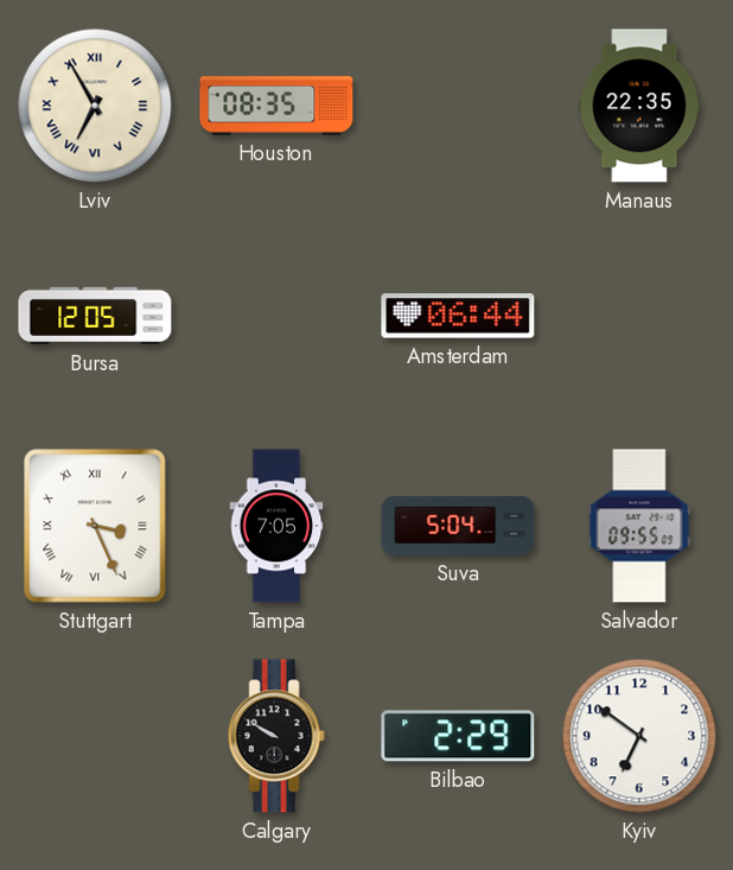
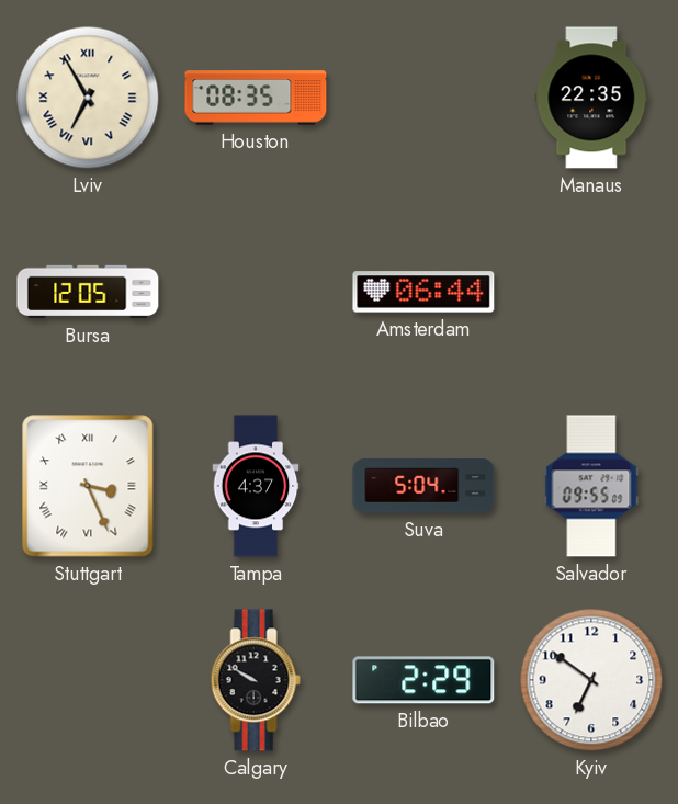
Tampa: 7:05 -> 4:37
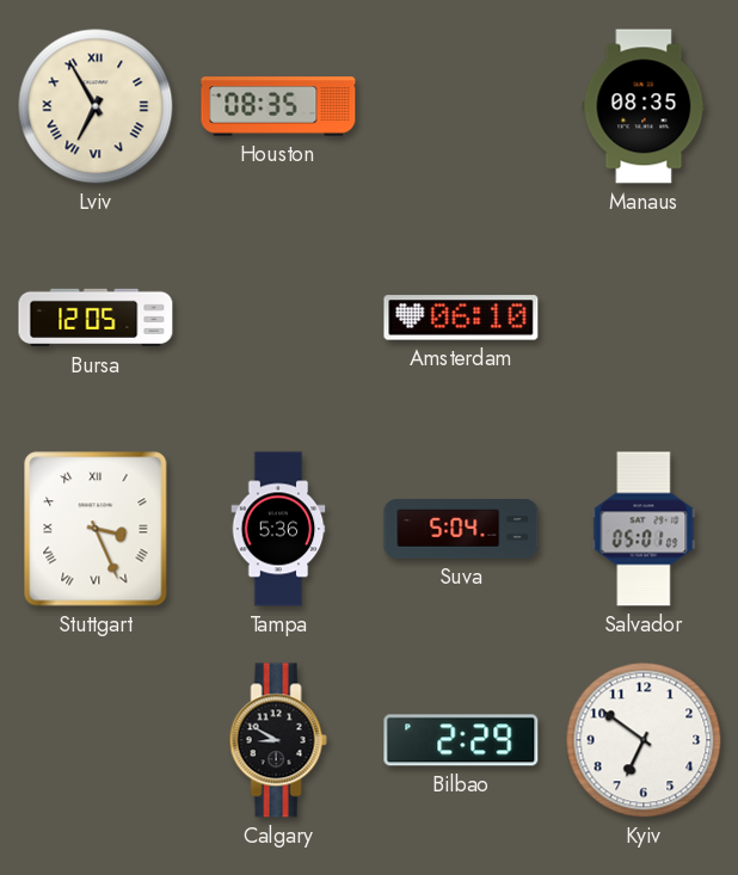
Manaus: 22:35 -> 08:35
Amsterdam: 06:44 -> 06:10
Tampa: 4:37 -> 5:36
Salvador: 09:55 -> 05:01
Calgary: 9:50 -> 8:50
